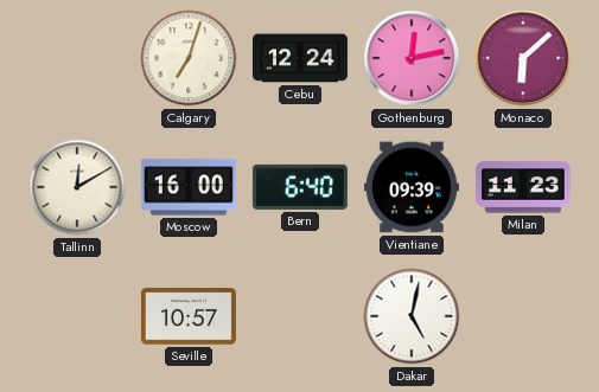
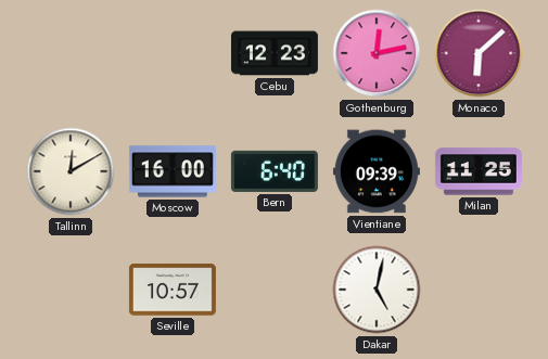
Calgary: 7:03 -> none
Cebu: 12:24 -> 12:23
Milan: 11:23 -> 11:25
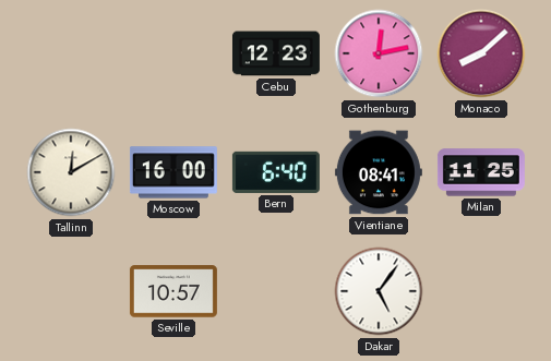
Monaco: 6:08 -> 8:08
Vientiane: 09:39 -> 08:41
Dakar: 5:02 -> 5:06
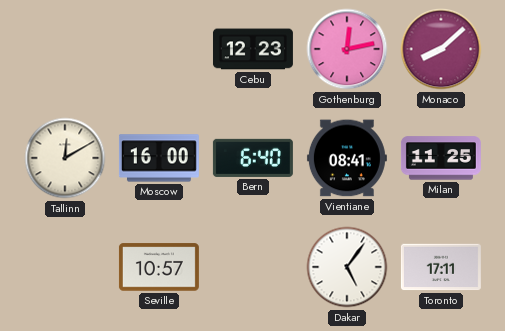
Toronto: none -> 17:11
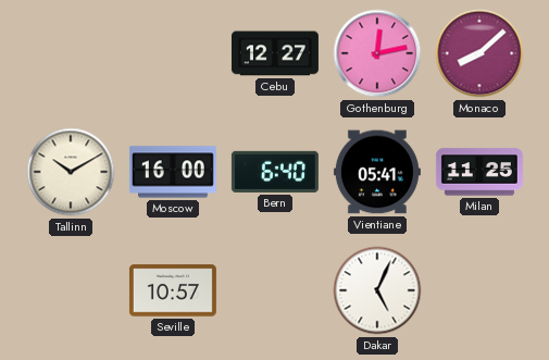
Cebu: 12:23 -> 12:27
Tallinn: 12:10 -> 10:10
Vientiane: 08:41 -> 05:41
Dakar: 5:06 -> 5:04
Toronto: 17:11 -> none
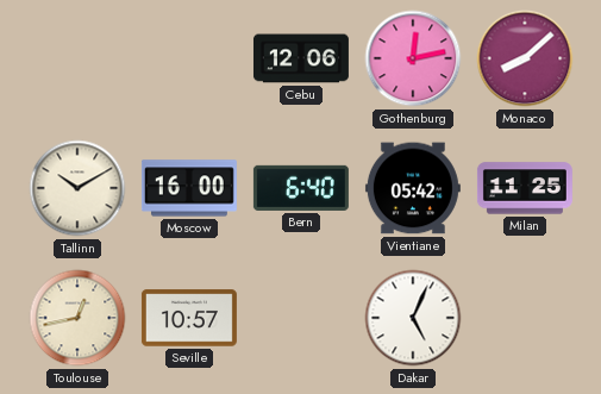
Cebu: 12:27 -> 12:06
Vientiane: 05:41 -> 05:42
Toulouse: none -> 12:43
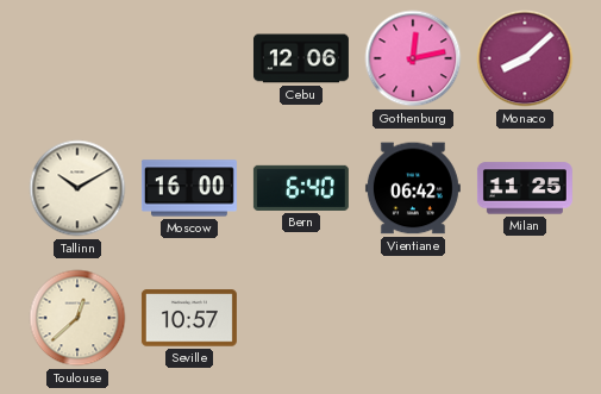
Vientiane: 05:42 -> 06:42
Toulouse: 12:43 -> 12:38
Dakar: 5:04 -> none
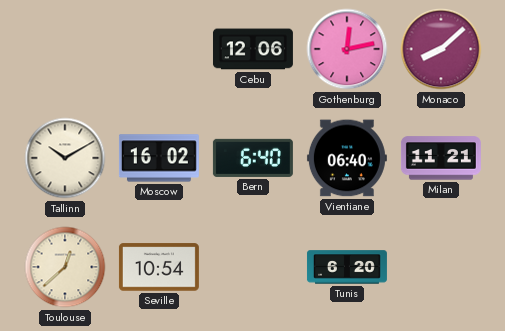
Moscow: 16:00 -> 16:02
Vientiane: 06:42 -> 06:40
Milan: 11:25 -> 11:21
Seville: 10:57 -> 10:54
Tunis: none -> 6:20
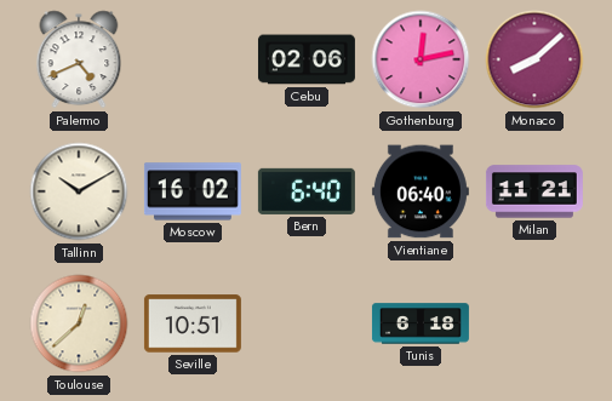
Palermo: none -> 4:41
Cebu: 12:06 -> 02:06
Seville: 10:54 -> 10:51
Tunis: 6:20 -> 6:18
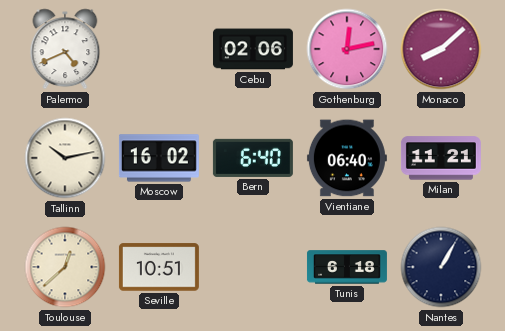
Tallinn: 10:10 -> 10:13
Nantes: none -> 1:05
